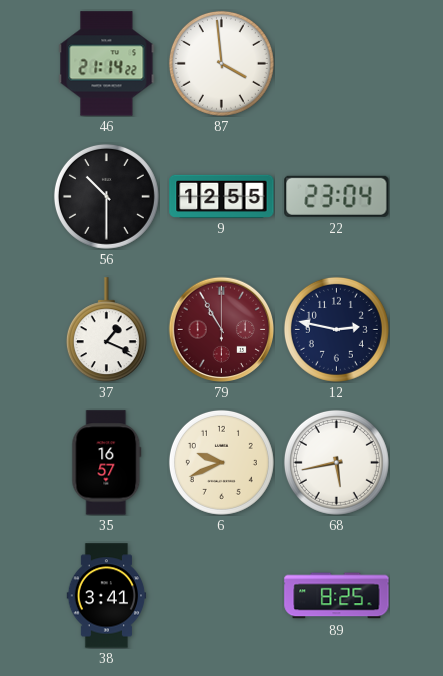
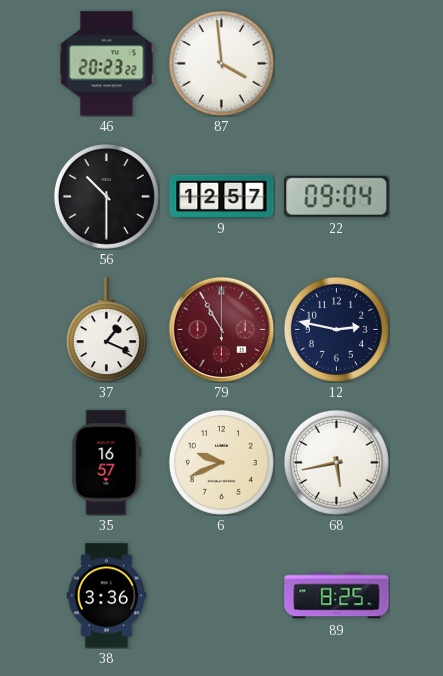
46: 21:14 -> 20:23
9: 12:55 -> 12:57
22: 23:04 -> 09:04
38: 3:41 -> 3:36
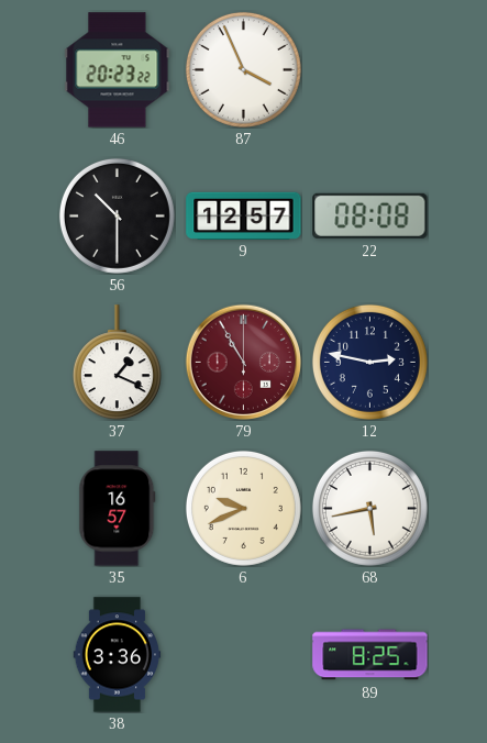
87: 3:59 -> 3:56
22: 09:04 -> 08:08
